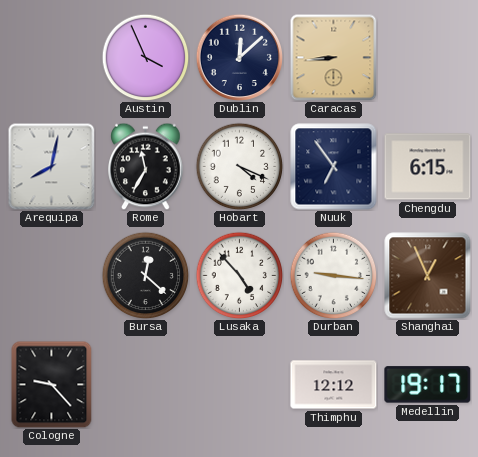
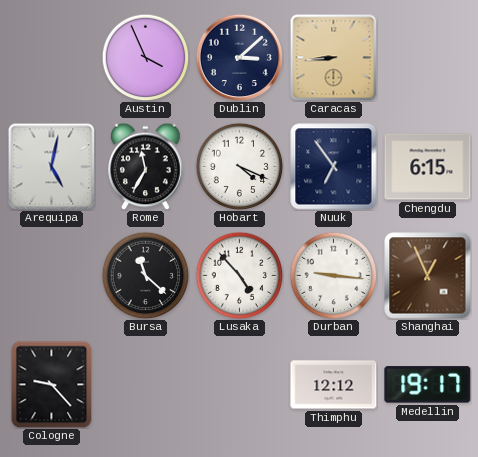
Dublin: 12:08 -> 3:08
Arequipa: 8:02 -> 5:02
Bursa: 12:22 -> 11:22
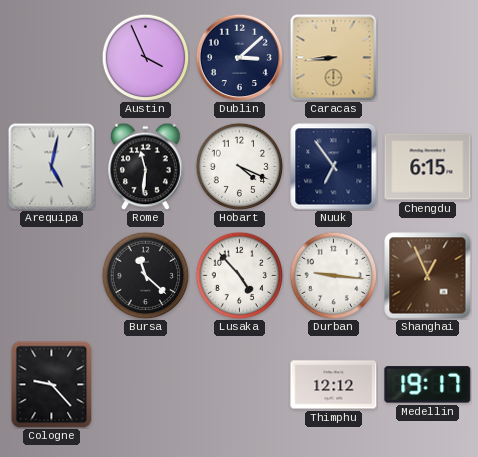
Rome: 11:35 -> 11:31
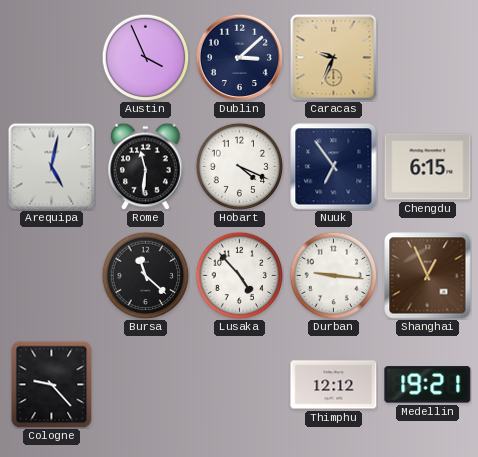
Caracas: 8:44 -> 9:34
Medellin: 19:17 -> 19:21
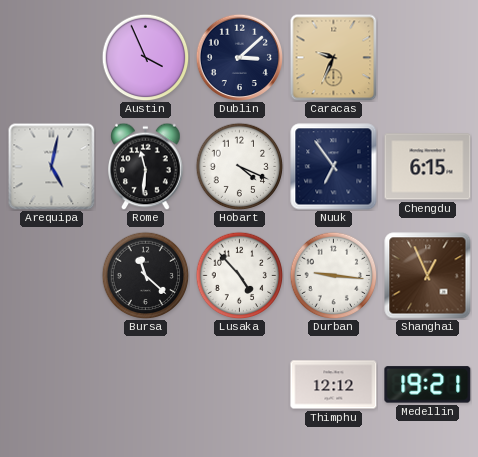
Cologne: 9:23 -> none
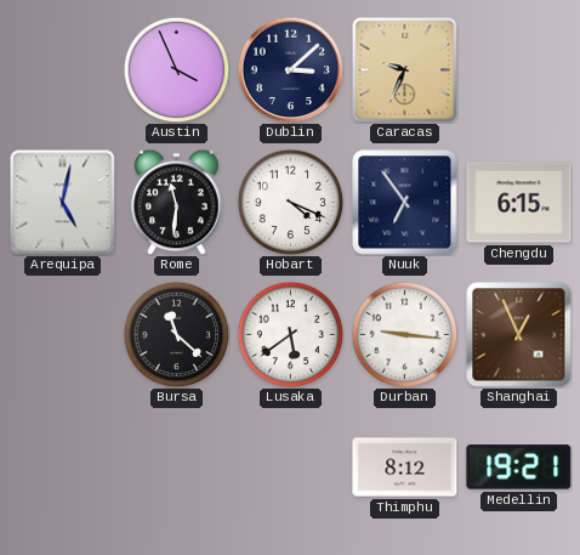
Lusaka: 4:53 -> 5:39
Thimphu: 12:12 -> 8:12
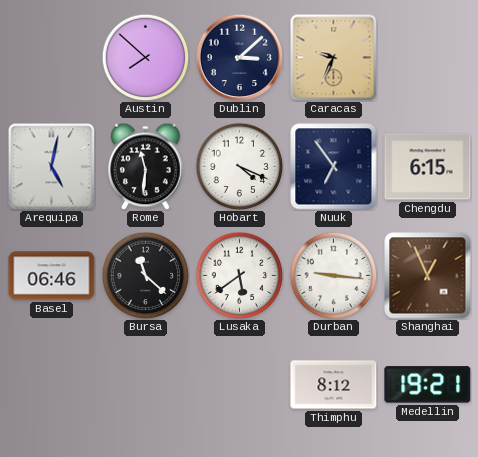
Austin: 3:56 -> 7:52
Basel: none -> 06:46
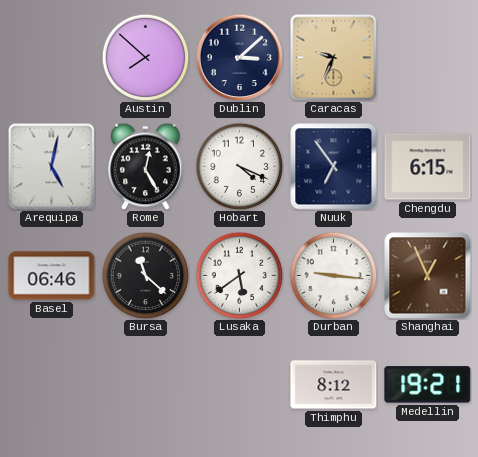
Rome: 11:31 -> 12:25
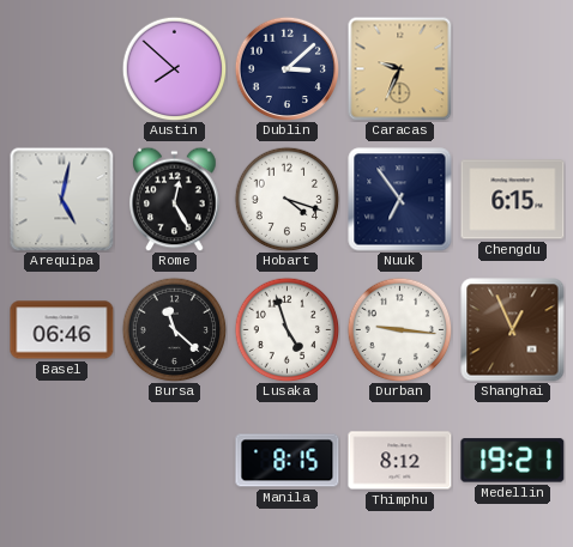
Hobart: 4:19 -> 4:18
Lusaka: 5:39 -> 4:57
Manila: none -> 8:15
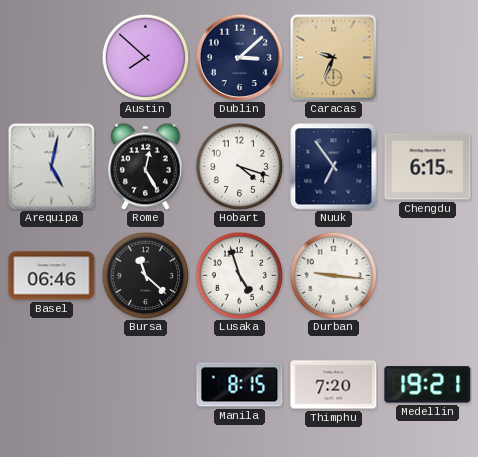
Shanghai: 12:56 -> none
Thimphu: 8:12 -> 7:20
